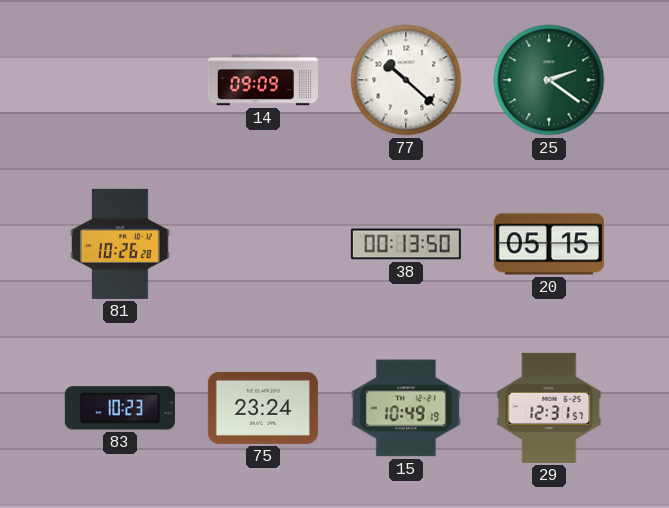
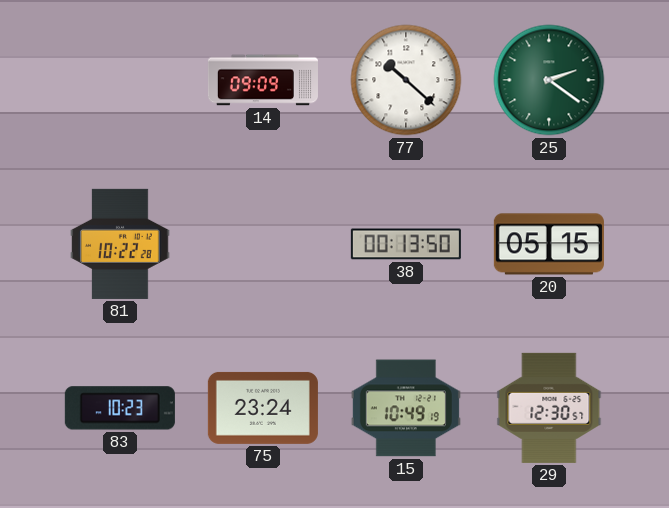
81: 10:26 -> 10:22
29: 12:31 -> 12:30
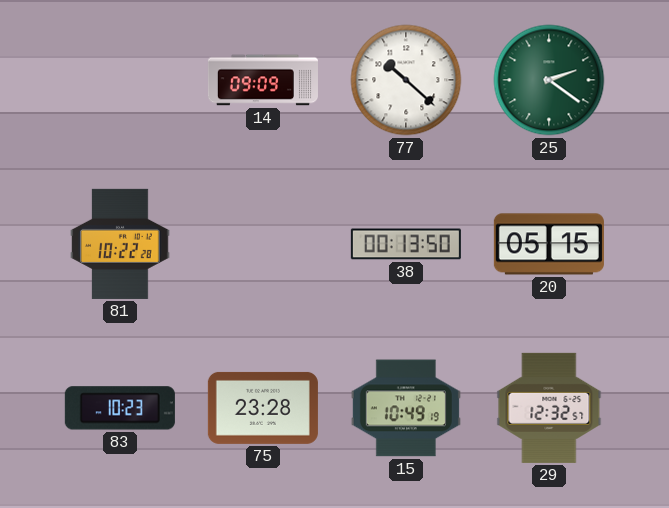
75: 23:24 -> 23:28
29: 12:30 -> 12:32
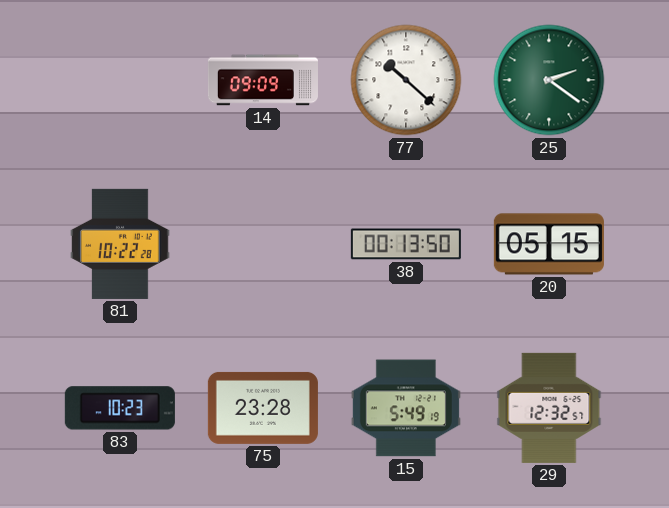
15: 10:49 -> 5:49
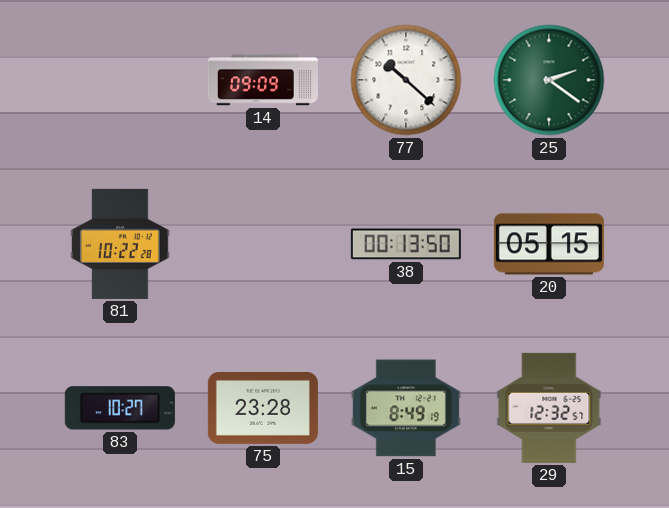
83: 10:23 -> 10:27
15: 5:49 -> 8:49
